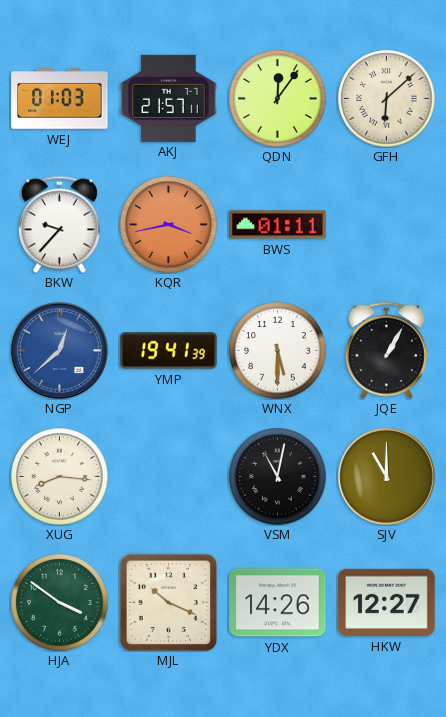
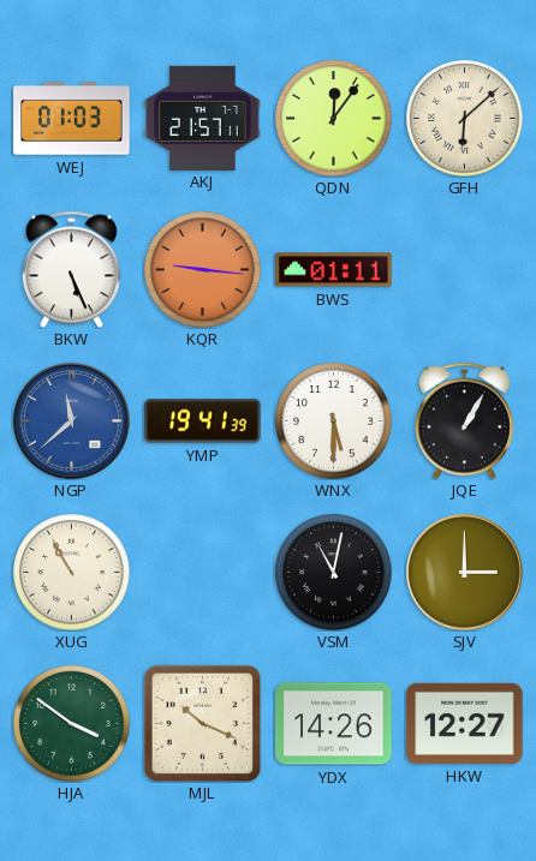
BKW: 9:37 -> 5:26
KQR: 3:43 -> 9:16
NGP: 12:38 -> 11:38
XUG: 8:16 -> 10:55
SJV: 11:00 -> 3:00
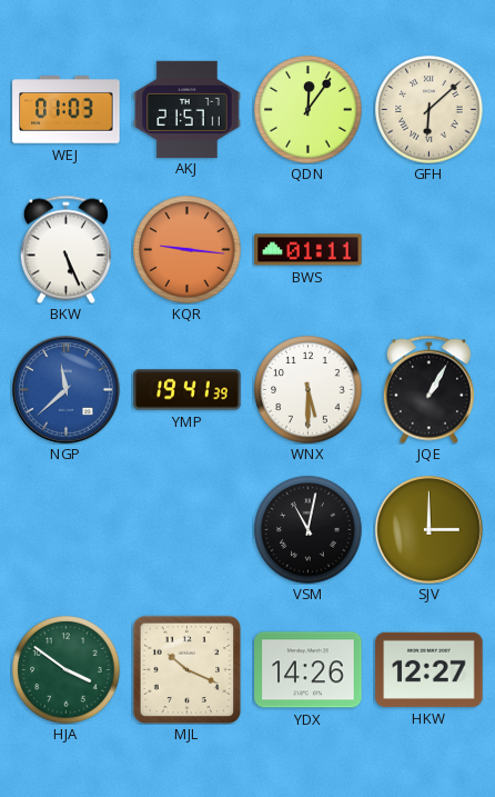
XUG: 10:55 -> none
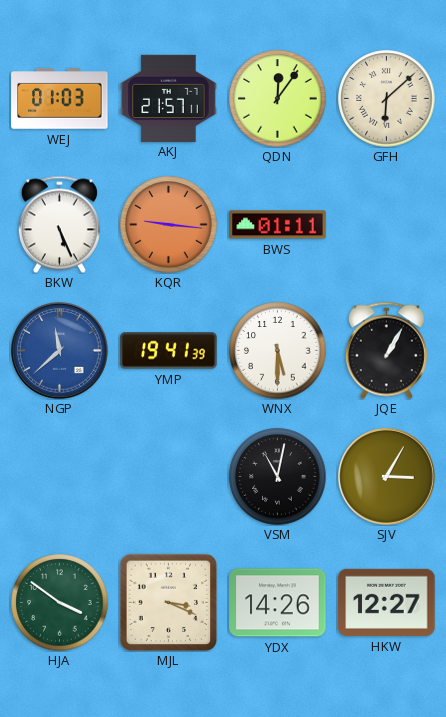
SJV: 3:00 -> 3:05
MJL: 10:19 -> 3:19
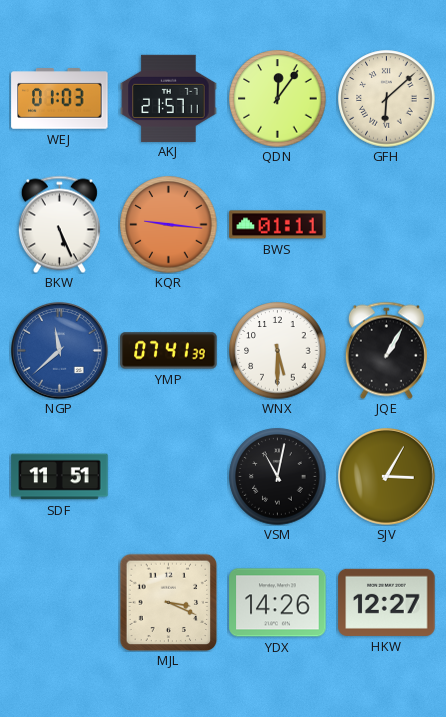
YMP: 19:41 -> 07:41
SDF: none -> 11:51
HJA: 3:51 -> none
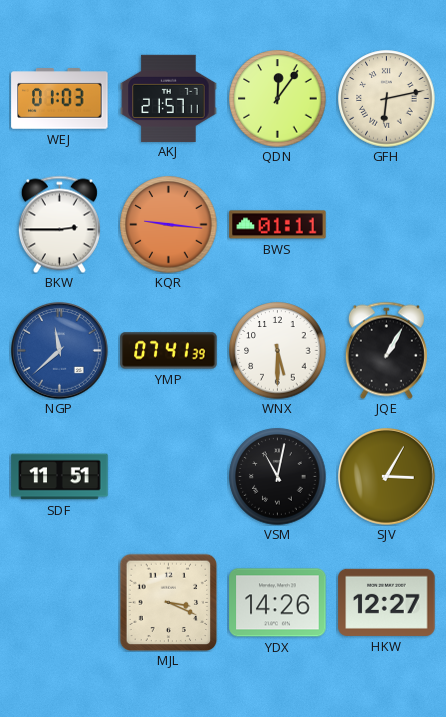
GFH: 6:08 -> 6:13
BKW: 5:26 -> 2:45
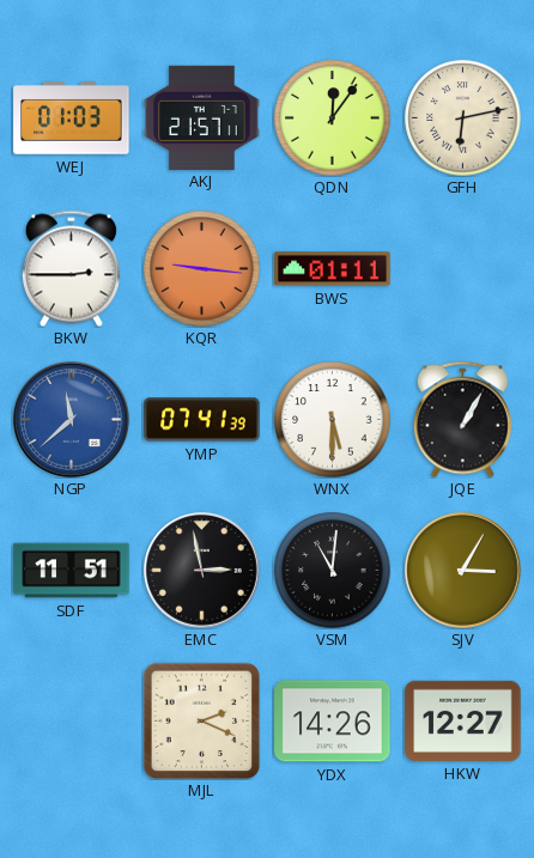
EMC: none -> 2:58
VSM: 11:02 -> 11:01
MJL: 3:19 -> 2:19
